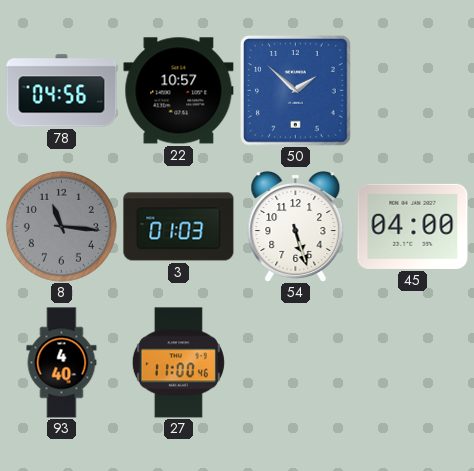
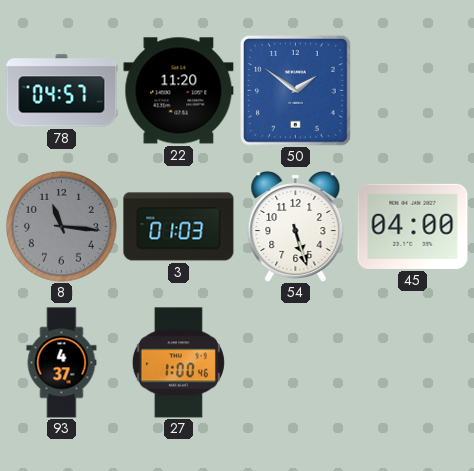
78: 04:56 -> 04:57
22: 10:57 -> 11:20
50: 1:52 -> 1:51
93: 4:40 -> 4:37
27: 11:00 -> 1:00
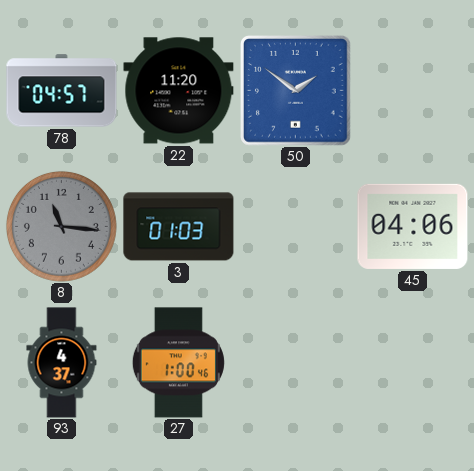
54: 5:27 -> none
45: 04:00 -> 04:06
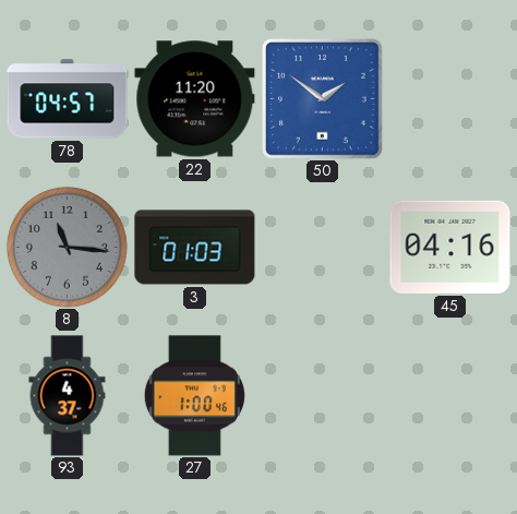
45: 04:06 -> 04:16
